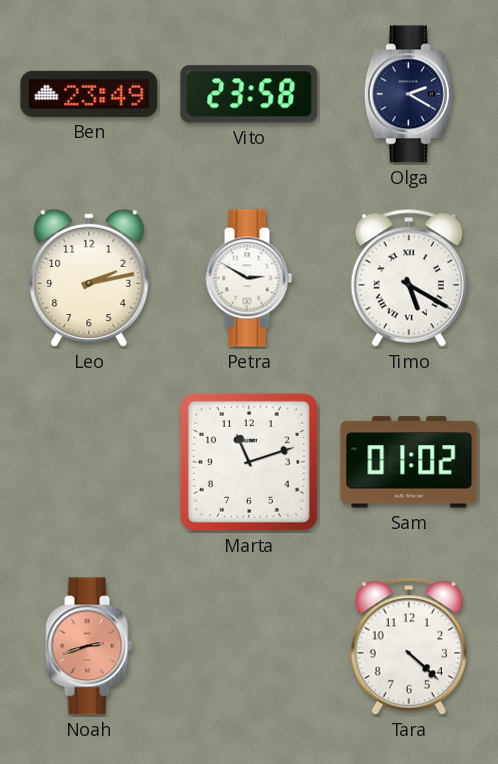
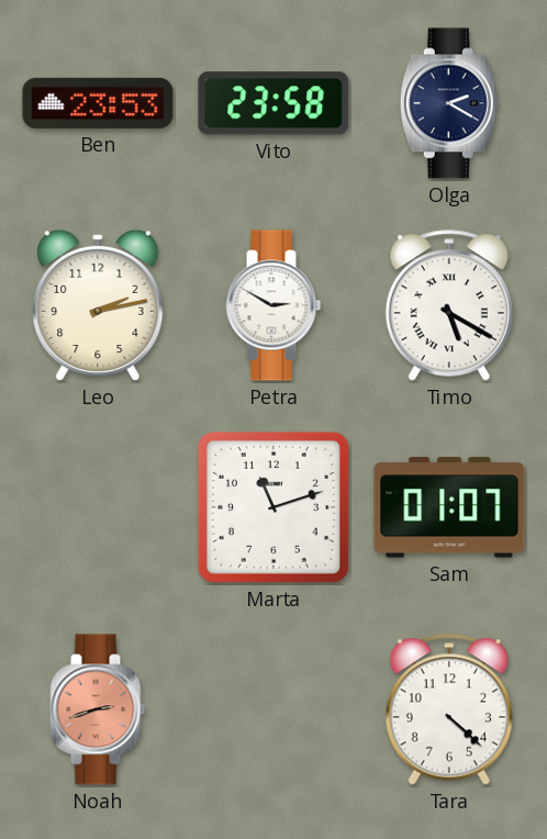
Ben: 23:49 -> 23:53
Sam: 01:02 -> 01:07
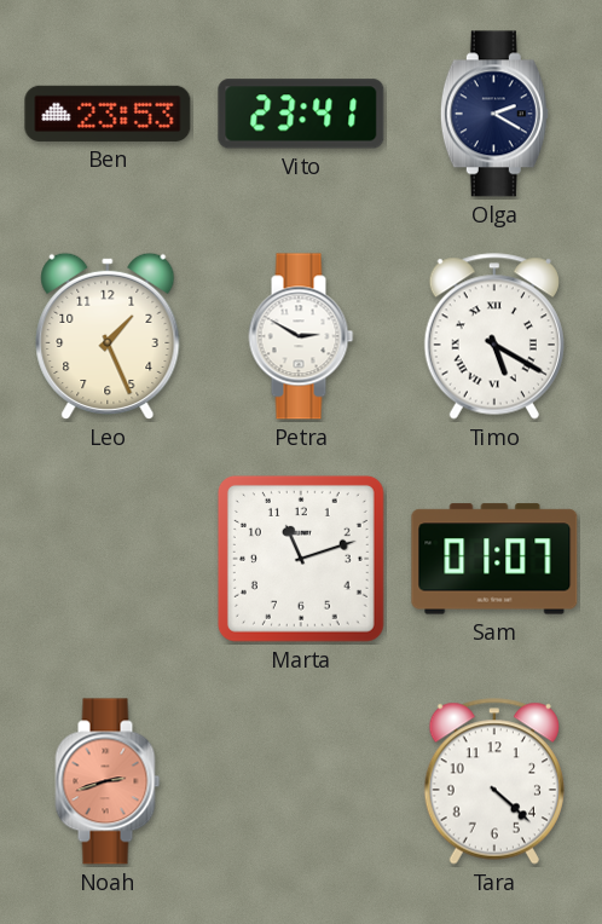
Vito: 23:58 -> 23:41
Leo: 2:13 -> 1:26
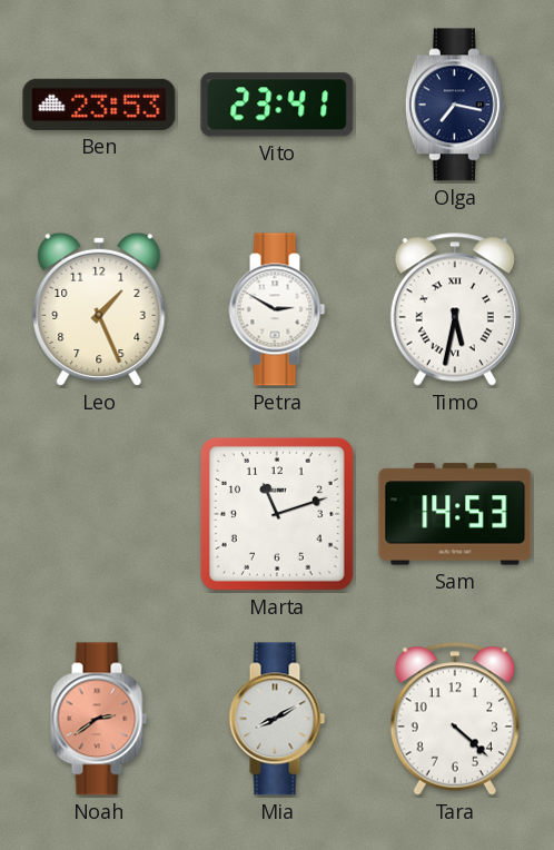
Olga: 2:20 -> 7:17
Timo: 5:20 -> 5:32
Sam: 01:07 -> 14:53
Noah: 2:42 -> 2:39
Mia: none -> 8:10
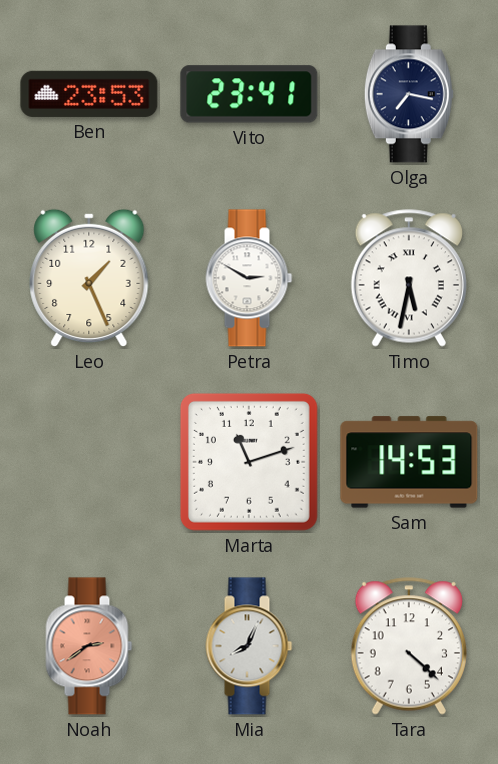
Mia: 8:10 -> 8:04
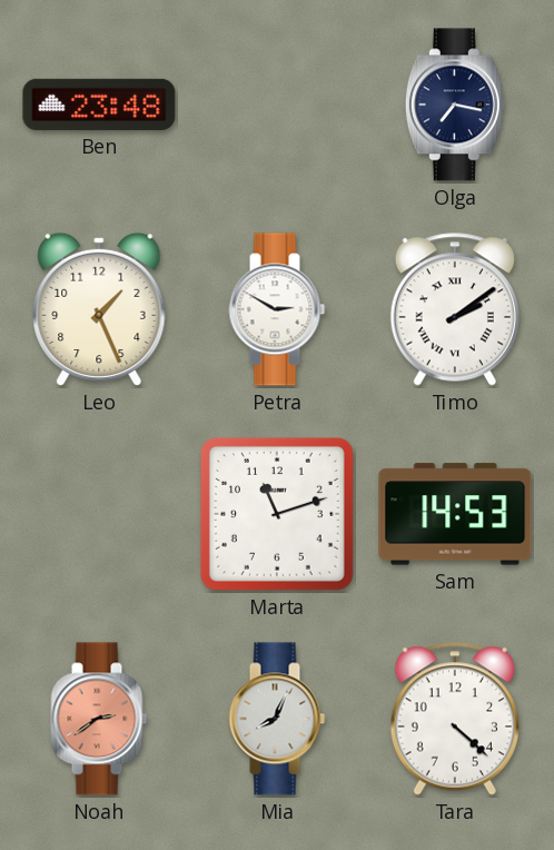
Ben: 23:53 -> 23:48
Vito: 23:41 -> none
Timo: 5:32 -> 2:09
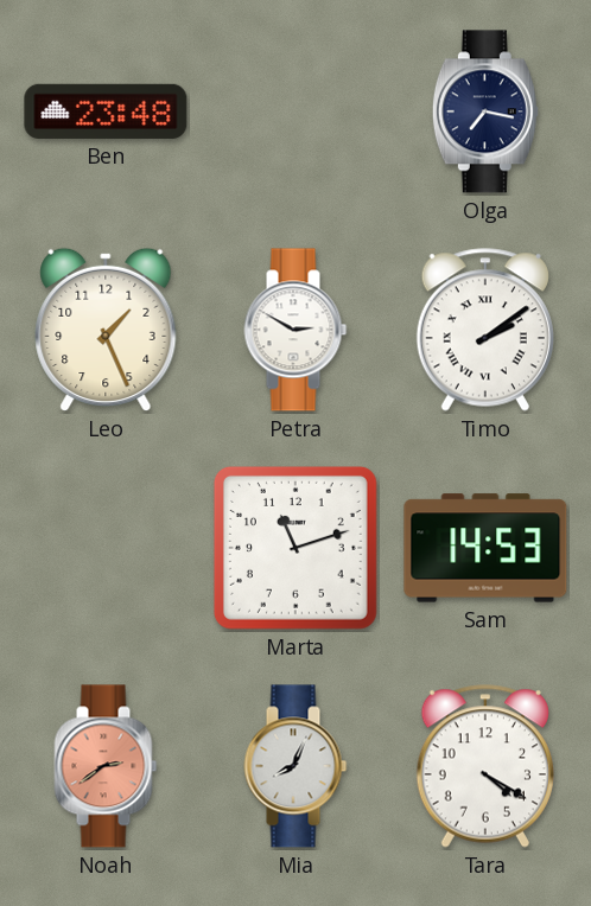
Tara: 4:22 -> 4:20
